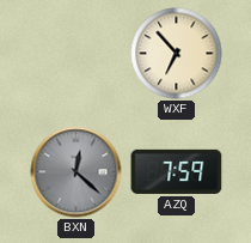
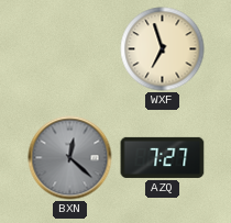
WXF: 6:53 -> 6:57
AZQ: 7:59 -> 7:27
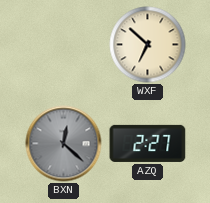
WXF: 6:57 -> 6:52
AZQ: 7:27 -> 2:27
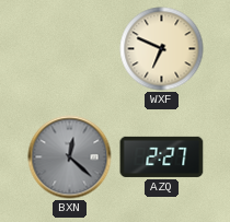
WXF: 6:52 -> 6:49
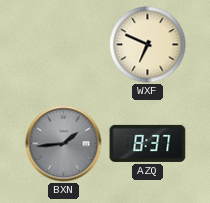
BXN: 12:22 -> 1:44
AZQ: 2:27 -> 8:37
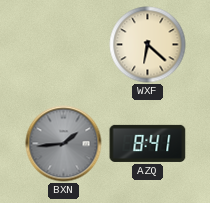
WXF: 6:49 -> 6:22
AZQ: 8:37 -> 8:41
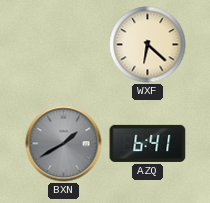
BXN: 1:44 -> 1:40
AZQ: 8:41 -> 6:41
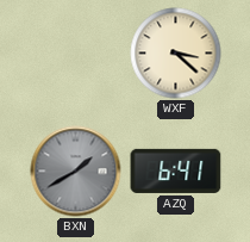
WXF: 6:22 -> 3:22
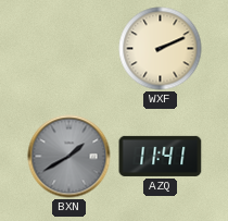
WXF: 3:22 -> 2:11
AZQ: 6:41 -> 11:41
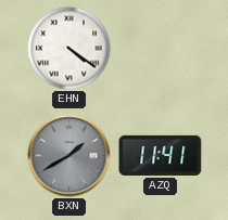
EHN: none -> 4:21
WXF: 2:11 -> none
